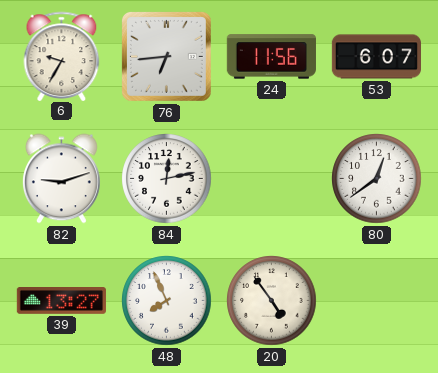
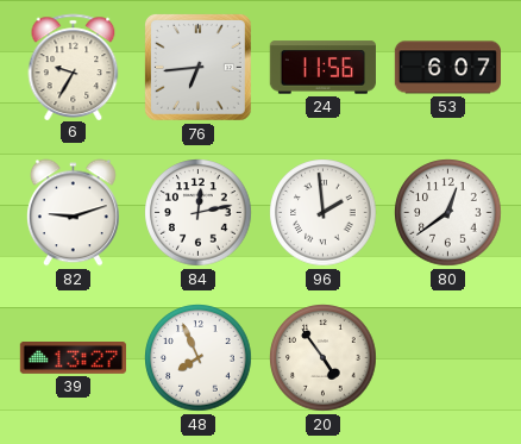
96: none -> 1:59
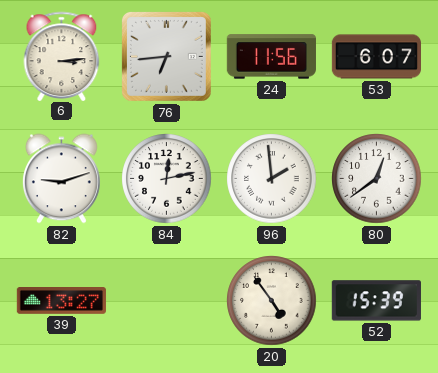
6: 9:35 -> 3:14
48: 7:56 -> none
52: none -> 15:39
